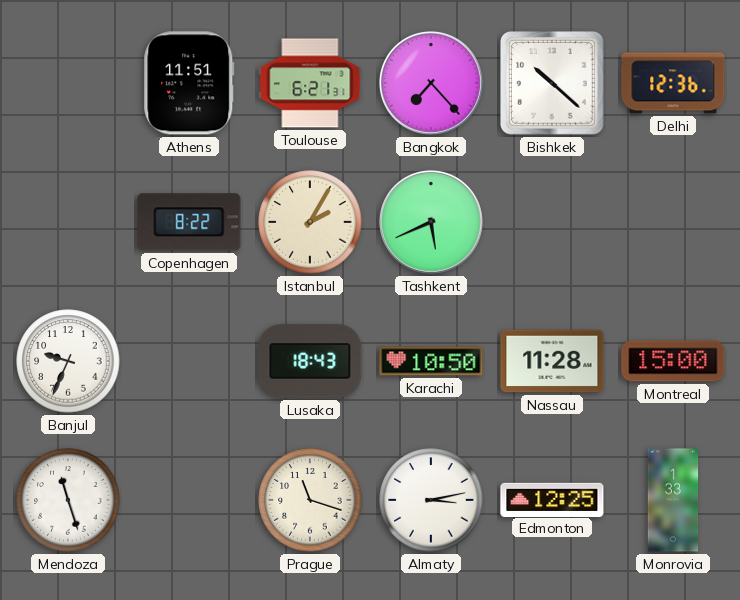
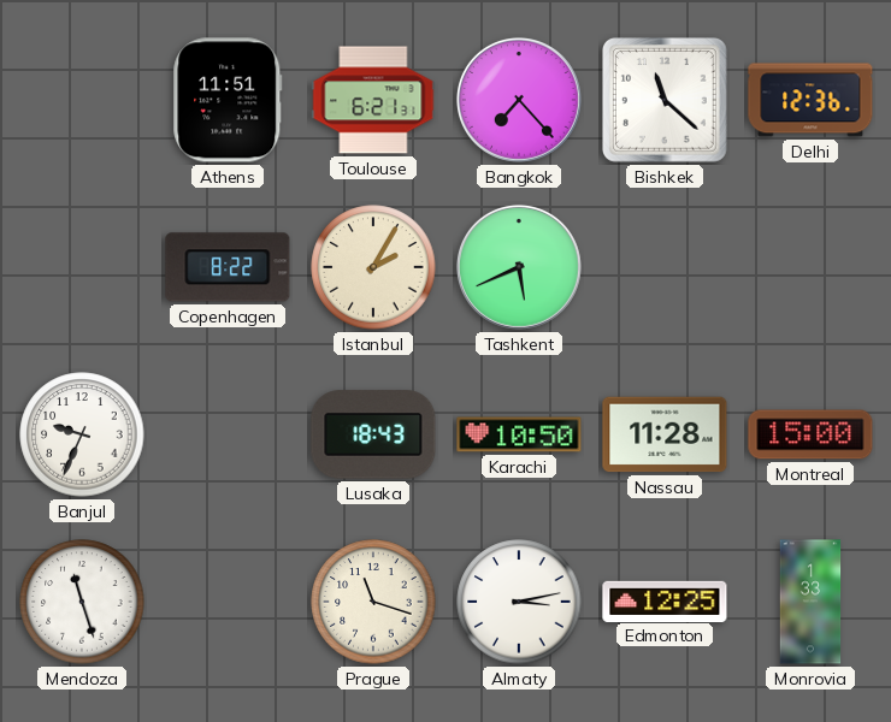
Bishkek: 10:22 -> 11:22
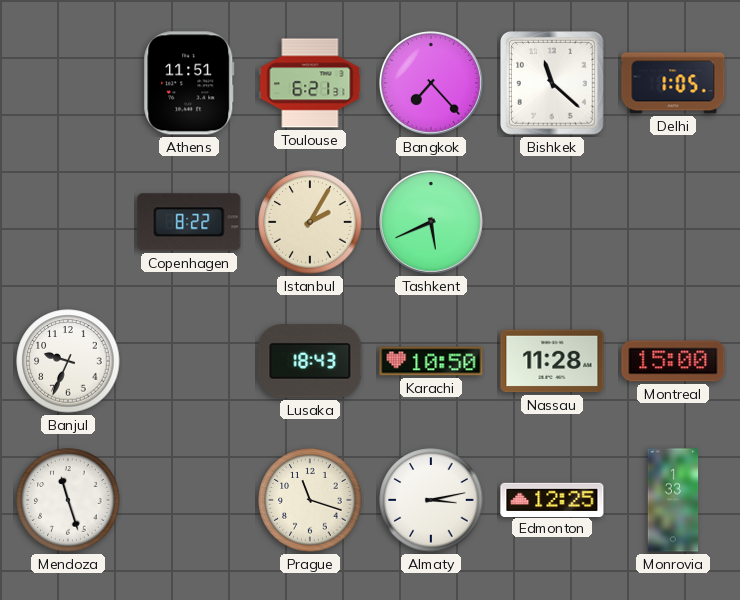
Delhi: 12:36 -> 1:05
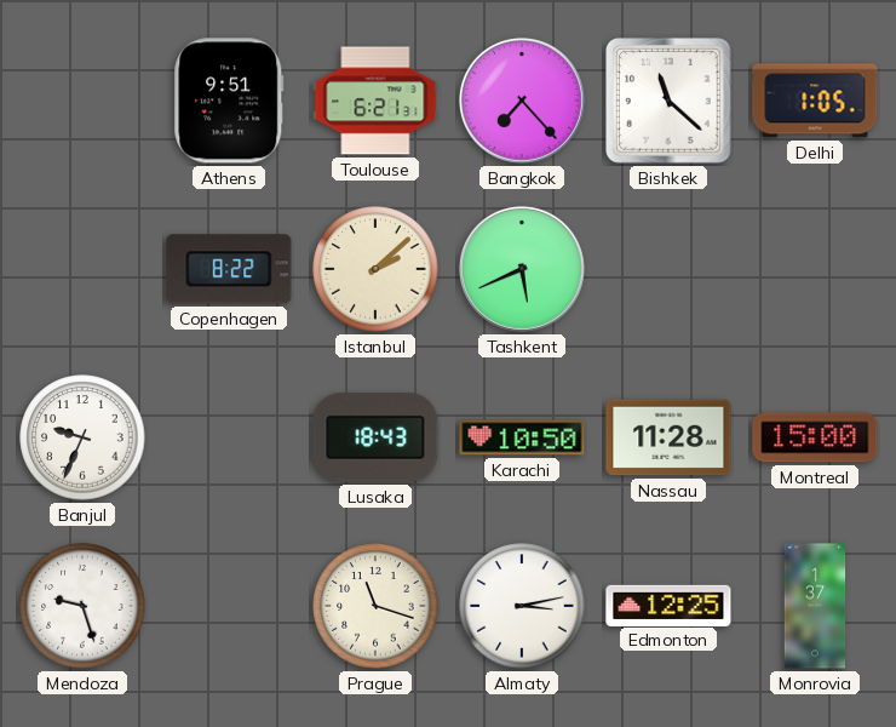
Athens: 11:51 -> 9:51
Istanbul: 2:05 -> 2:08
Mendoza: 11:27 -> 9:27
Monrovia: 1:33 -> 1:37
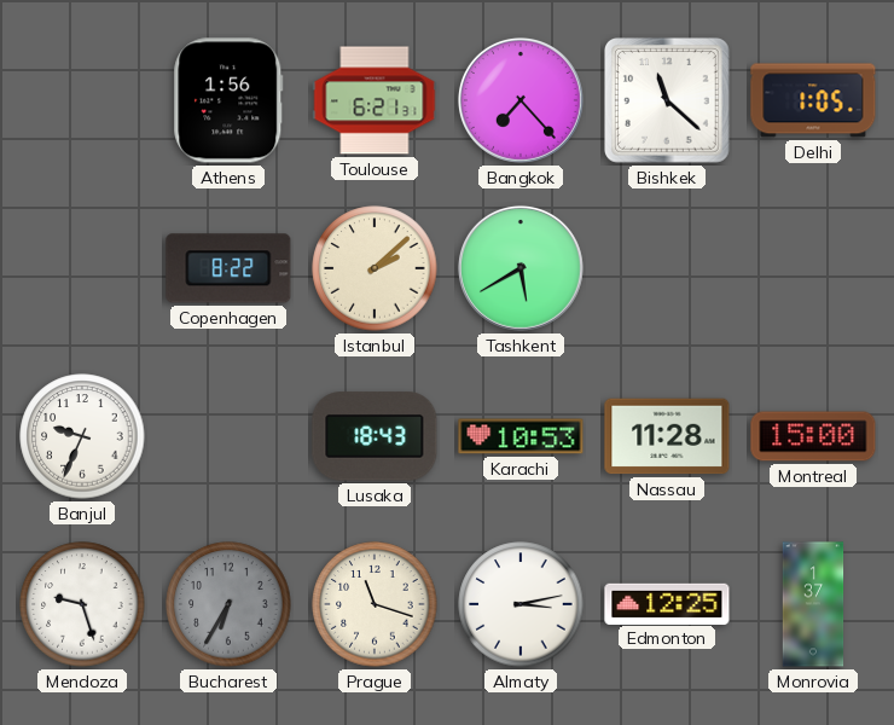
Athens: 9:51 -> 1:56
Tashkent: 5:41 -> 5:40
Karachi: 10:50 -> 10:53
Bucharest: none -> 6:35
